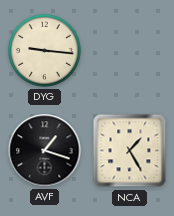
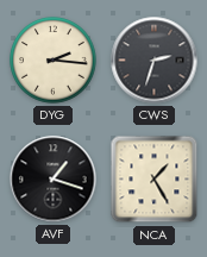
DYG: 9:16 -> 2:16
CWS: none -> 2:33
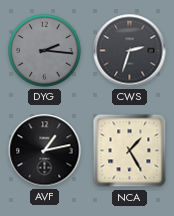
DYG dial: cream -> grey
AVF: 1:18 -> 1:13
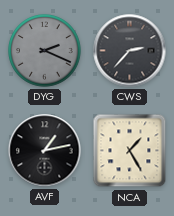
DYG: 2:16 -> 2:19
CWS: 2:33 -> 2:37
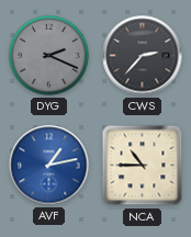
AVF dial: black -> blue
NCA: 1:25 -> 10:45
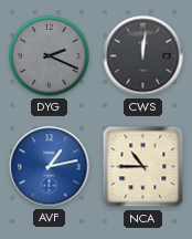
CWS: 2:37 -> 12:01
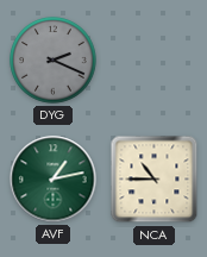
CWS: 12:01 -> none
AVF dial: blue -> green
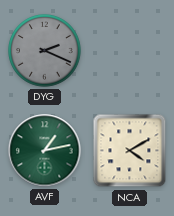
NCA: 10:45 -> 4:10
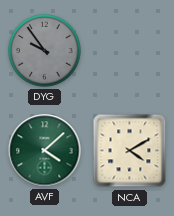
DYG: 2:19 -> 9:54
AVF: 1:13 -> 4:08
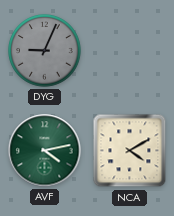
DYG: 9:54 -> 9:04
AVF: 4:08 -> 4:13
